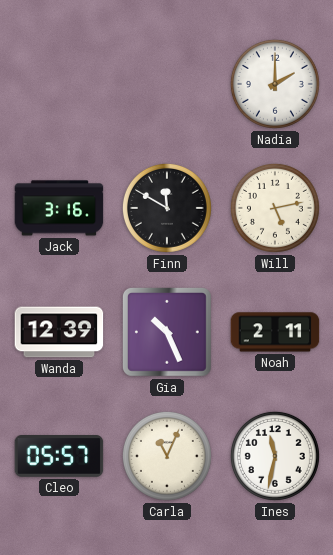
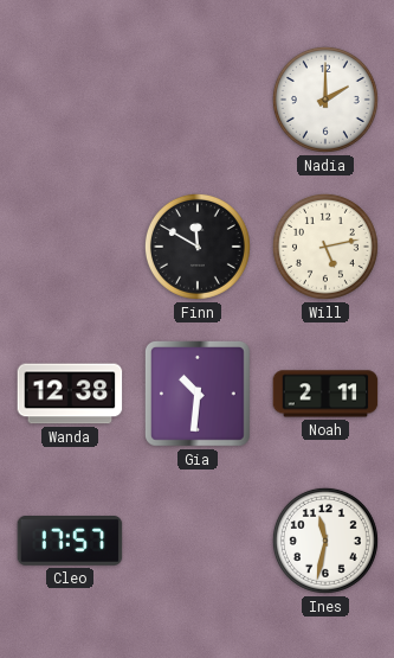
Jack: 3:16 -> none
Wanda: 12:39 -> 12:38
Gia: 10:26 -> 10:31
Cleo: 05:57 -> 17:57
Carla: 11:04 -> none
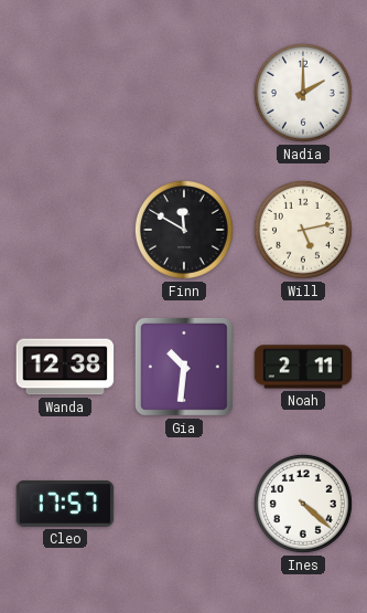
Ines: 11:32 -> 4:22
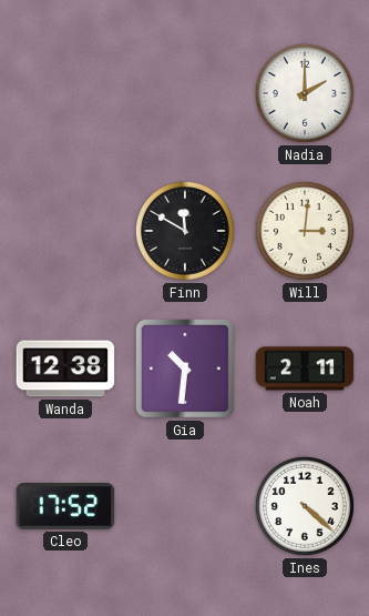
Will: 5:13 -> 3:01
Cleo: 17:57 -> 17:52
